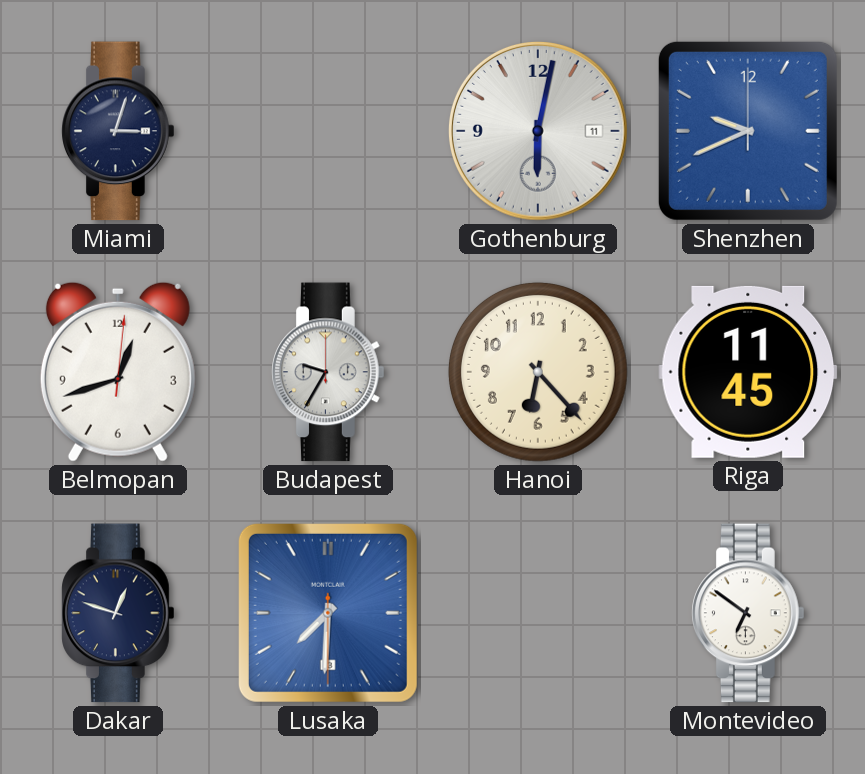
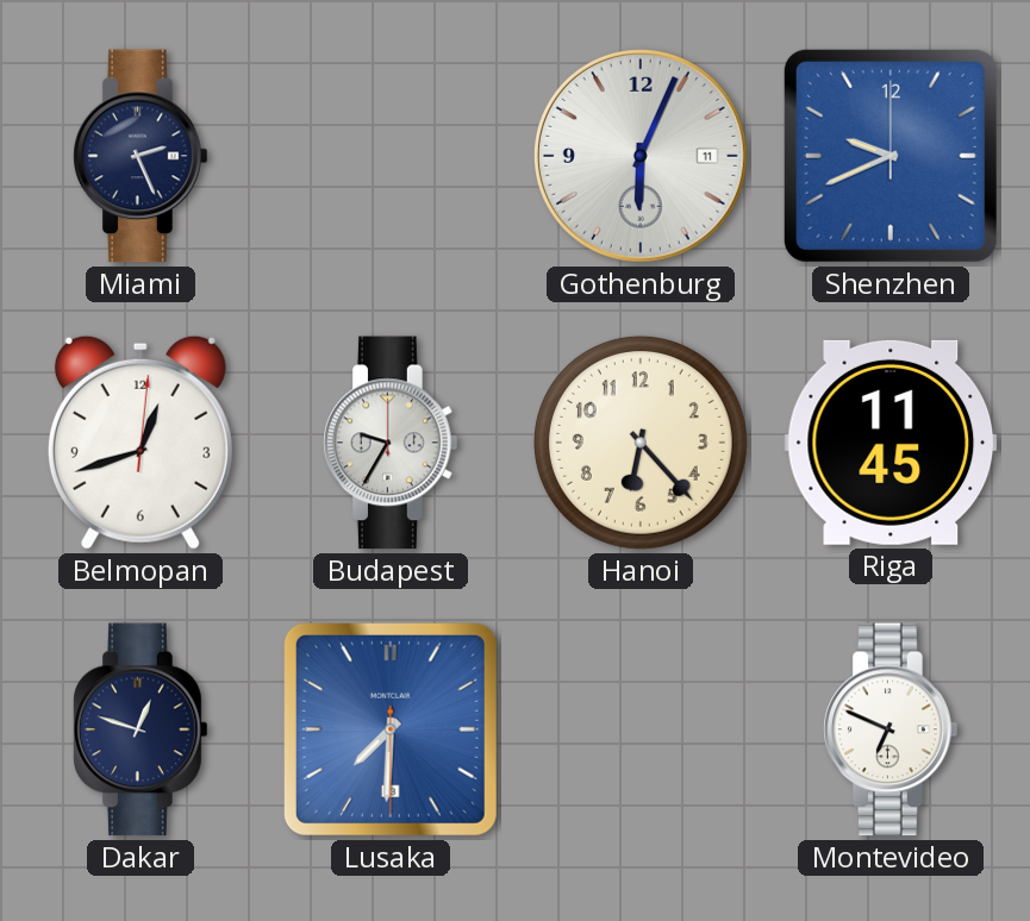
Miami: 3:03 -> 2:26
Gothenburg: 6:02 -> 6:04
Montevideo: 6:51 -> 6:49
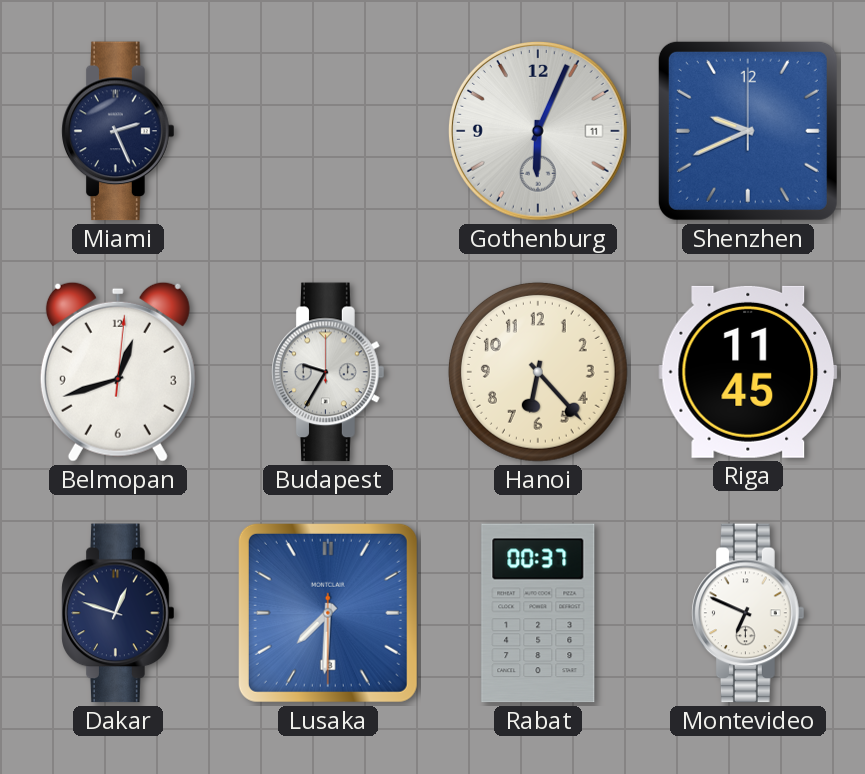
Rabat: none -> 00:37
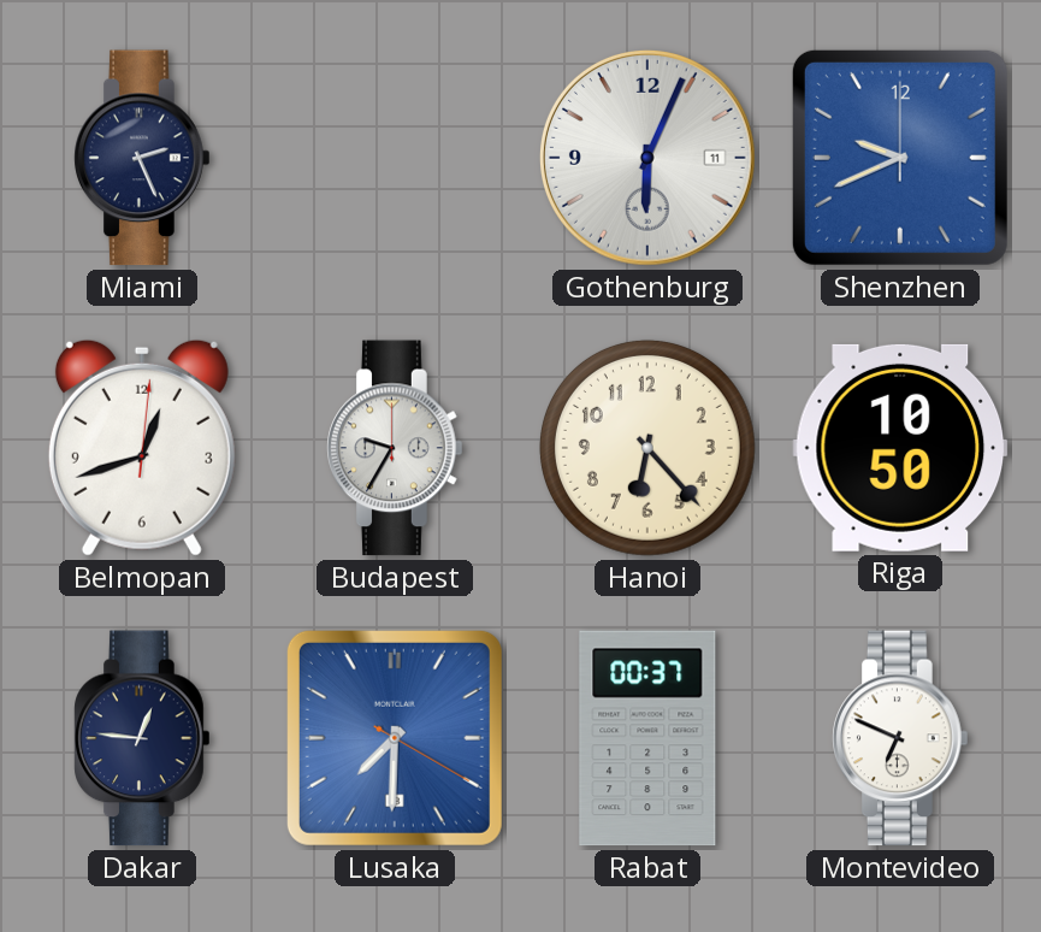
Riga: 11:45 -> 10:50
Dakar: 12:48 -> 12:46
Lusaka: 7:30:30 -> 7:30:20
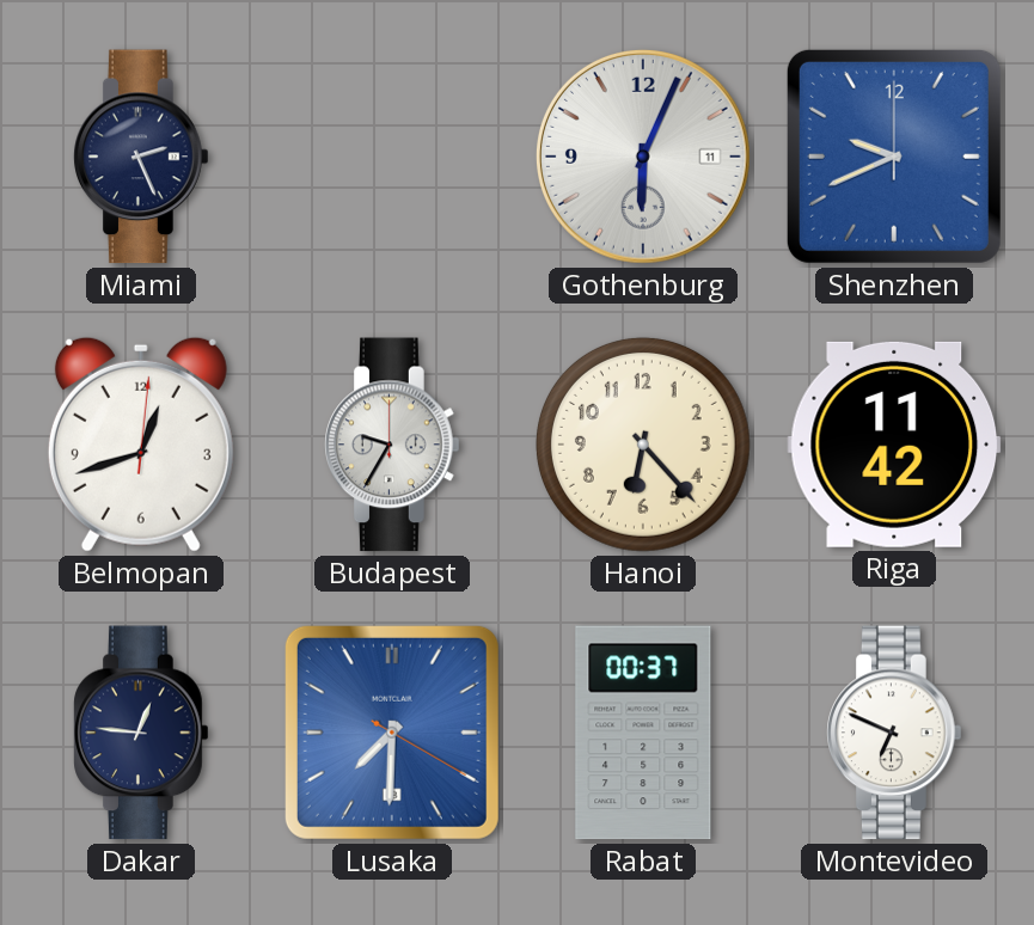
Riga: 10:50 -> 11:42
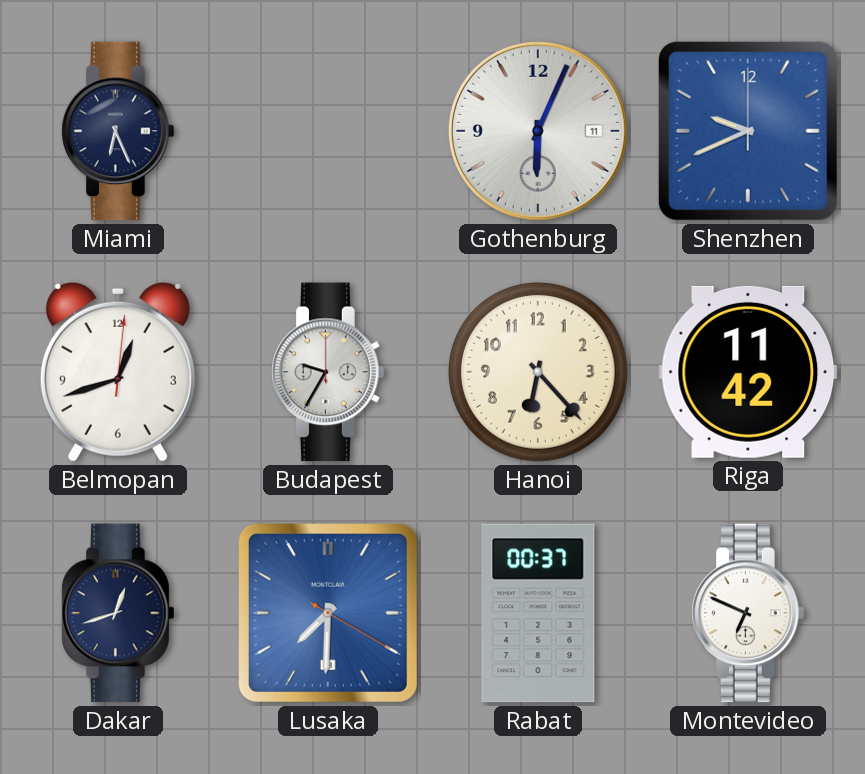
Miami: 2:26 -> 6:26
Dakar: 12:46 -> 12:42
